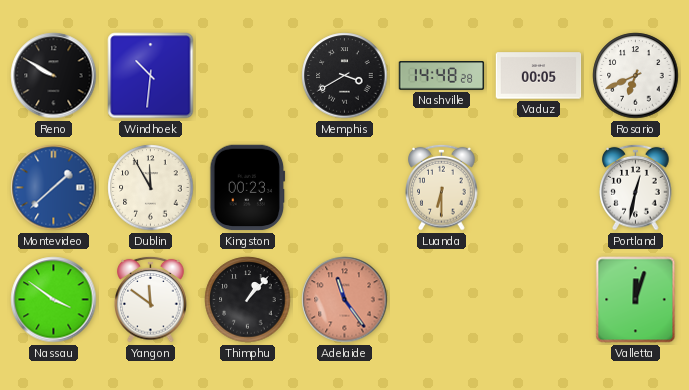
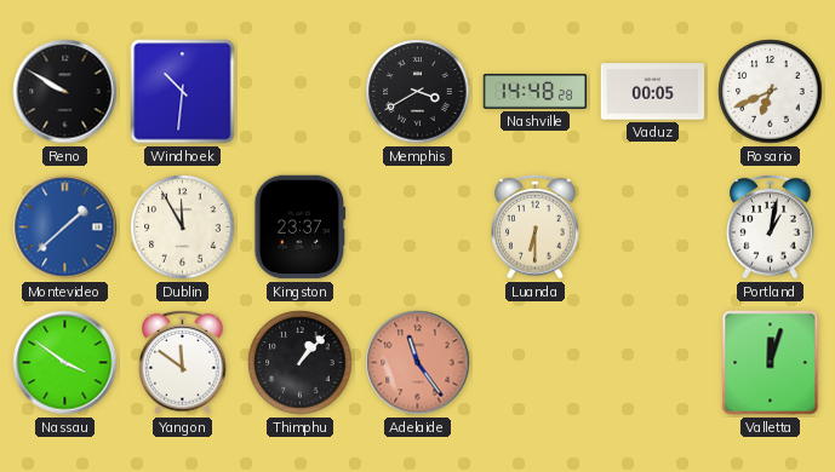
Kingston: 00:23 -> 23:37
Portland: 12:32 -> 1:02
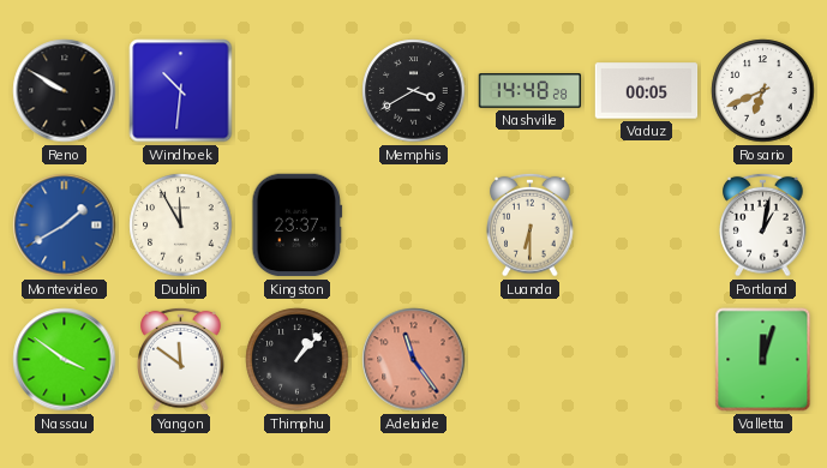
Montevideo: 1:38 -> 1:40
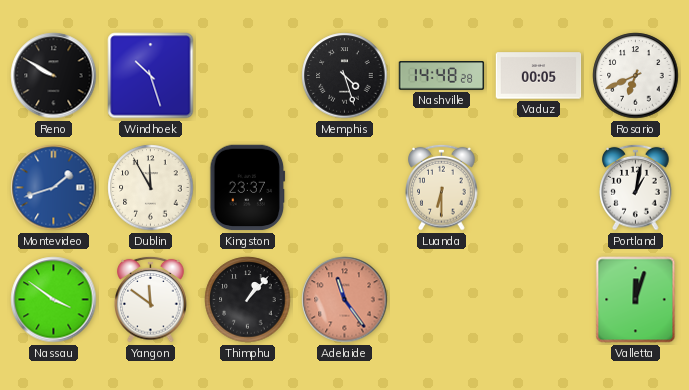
Windhoek: 10:31 -> 10:27
Memphis: 3:40 -> 4:27
Montevideo: 1:40 -> 1:42
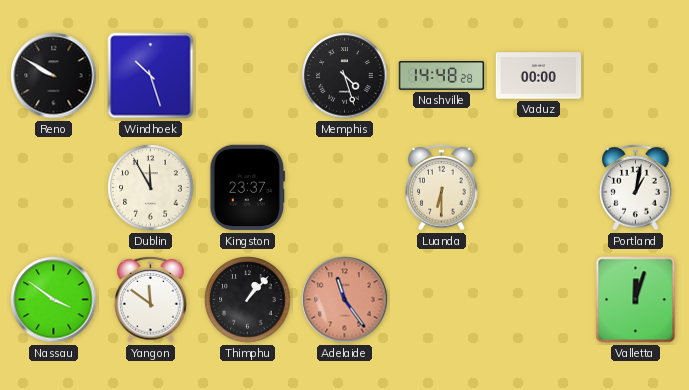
Vaduz: 00:05 -> 00:00
Rosario: 6:41 -> none
Montevideo: 1:42 -> none
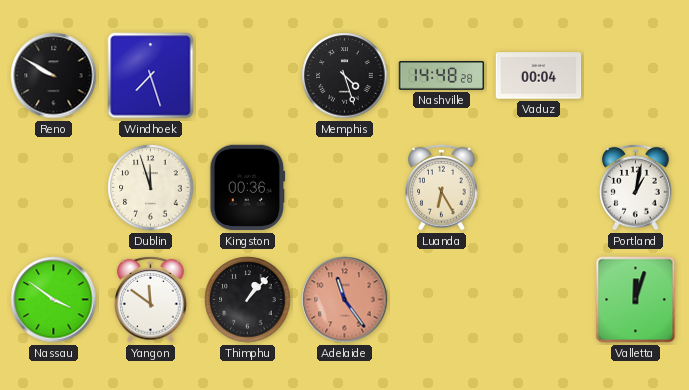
Windhoek: 10:27 -> 7:27
Vaduz: 00:00 -> 00:04
Dublin: 11:55 -> 11:57
Kingston: 23:37 -> 00:36
Luanda: 6:30 -> 6:25
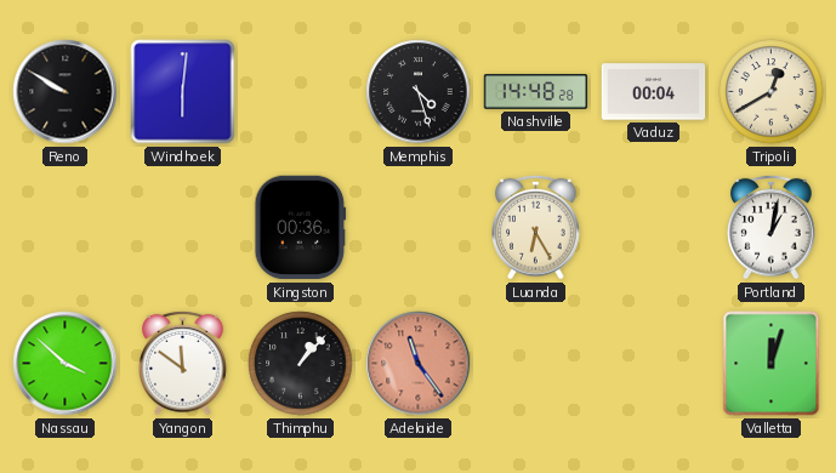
Windhoek: 7:27 -> 6:01
Tripoli: none -> 12:40
Dublin: 11:57 -> none
Nassau: 3:51 -> 3:52
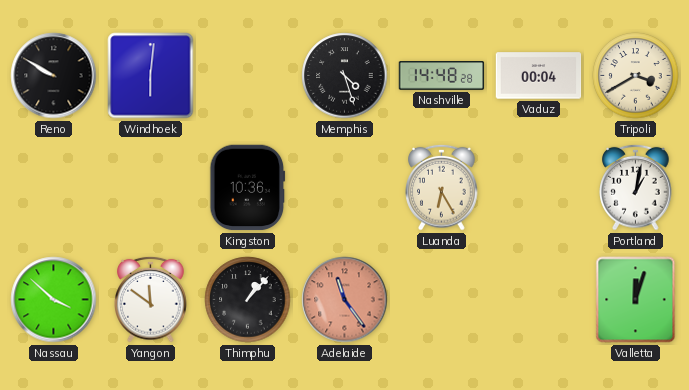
Tripoli: 12:40 -> 3:40
Kingston: 00:36 -> 10:36
